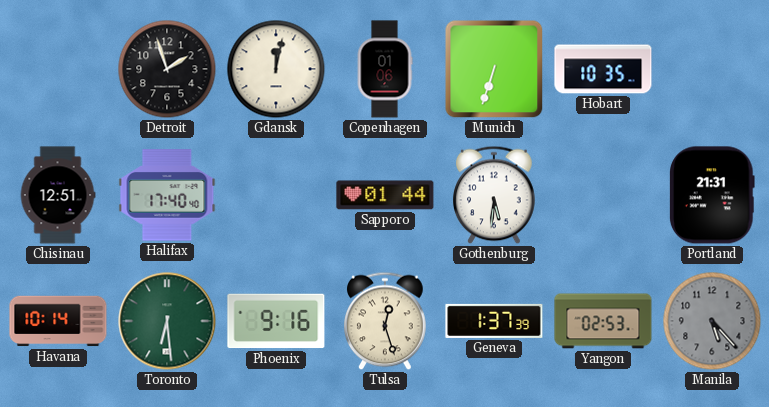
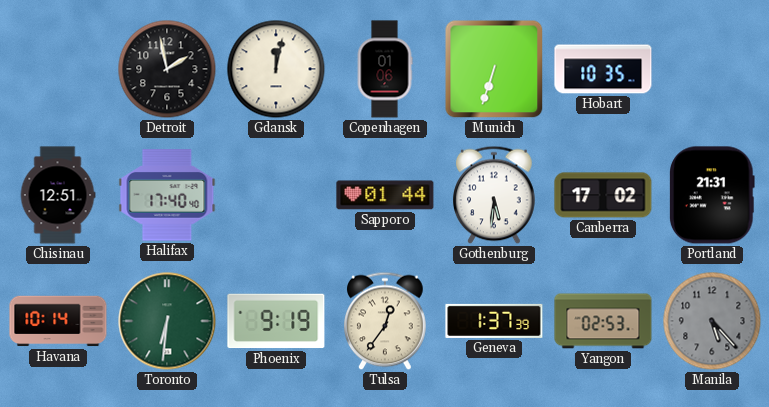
Detroit: 1:57 -> 1:58
Canberra: none -> 17:02
Toronto: 6:29 -> 6:31
Phoenix: 9:16 -> 9:19
Tulsa: 12:27 -> 12:36
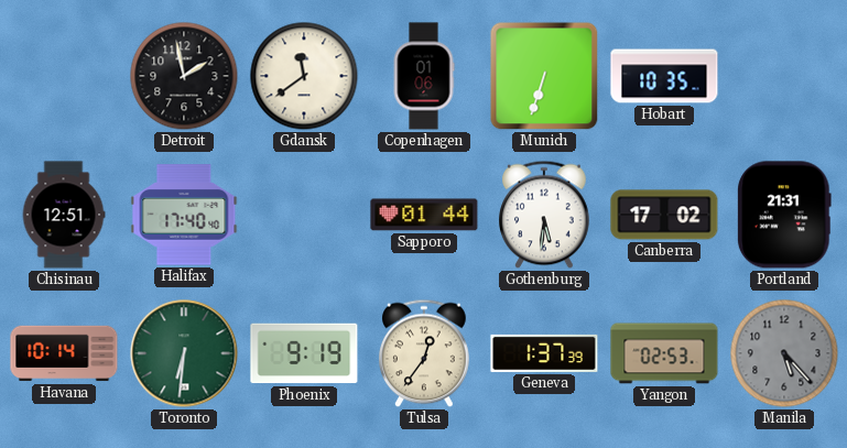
Gdansk: 12:02 -> 11:39
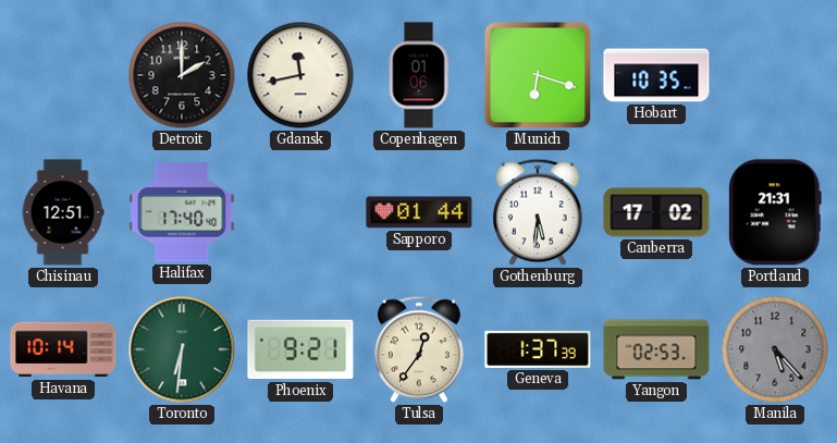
Detroit: 1:58 -> 2:00
Gdansk: 11:39 -> 11:43
Munich: 6:33 -> 6:18
Phoenix: 9:19 -> 9:21
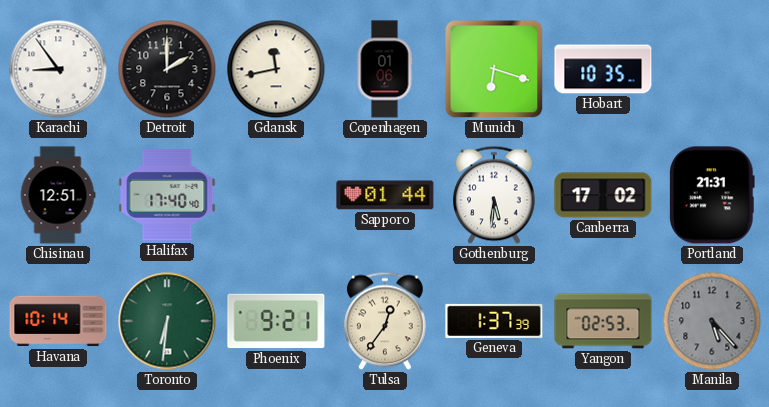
Karachi: none -> 8:54
